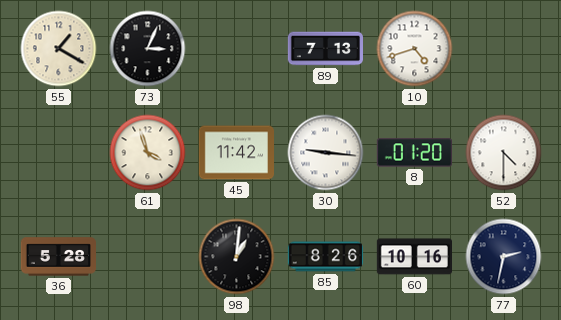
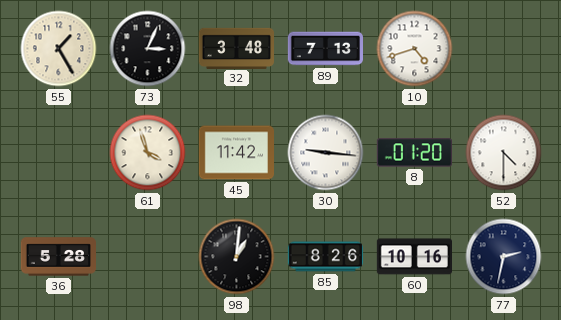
55: 1:20 -> 1:25
32: none -> 3:48
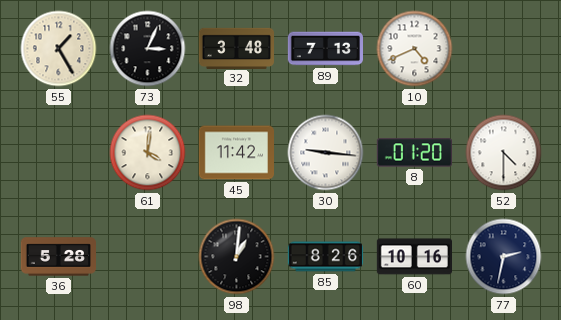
10: 4:42 -> 4:41
61: 3:57 -> 4:01
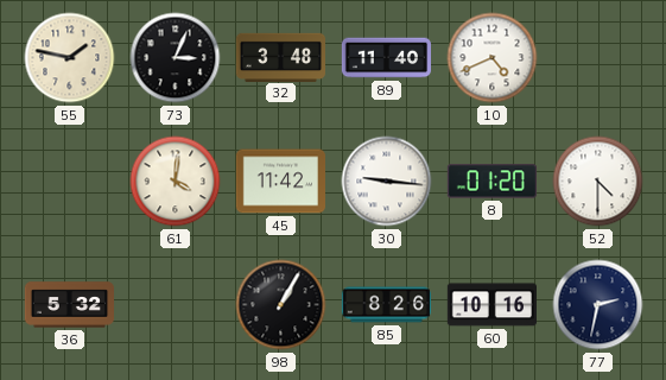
55: 1:25 -> 1:47
89: 7:13 -> 11:40
36: 5:28 -> 5:32
98: 1:01 -> 1:05
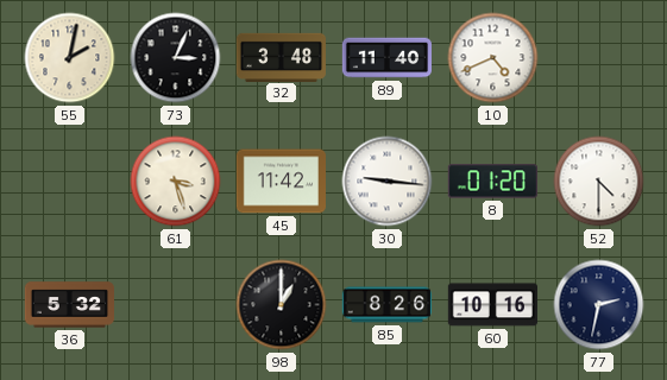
55: 1:47 -> 2:02
61: 4:01 -> 3:27
98: 1:05 -> 1:00
